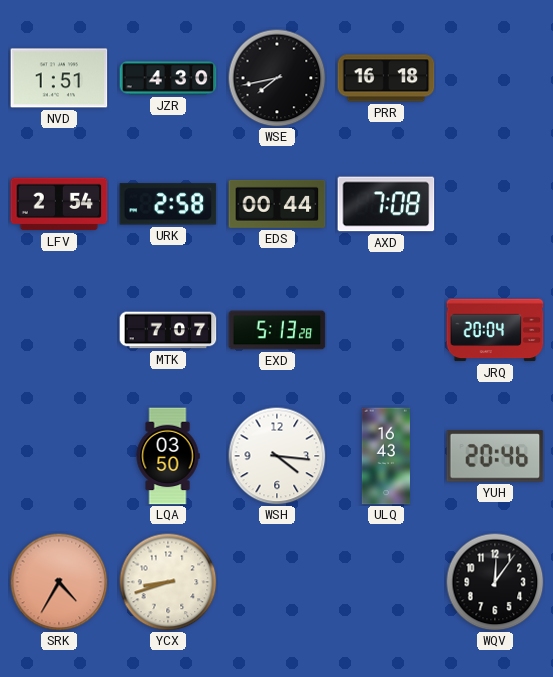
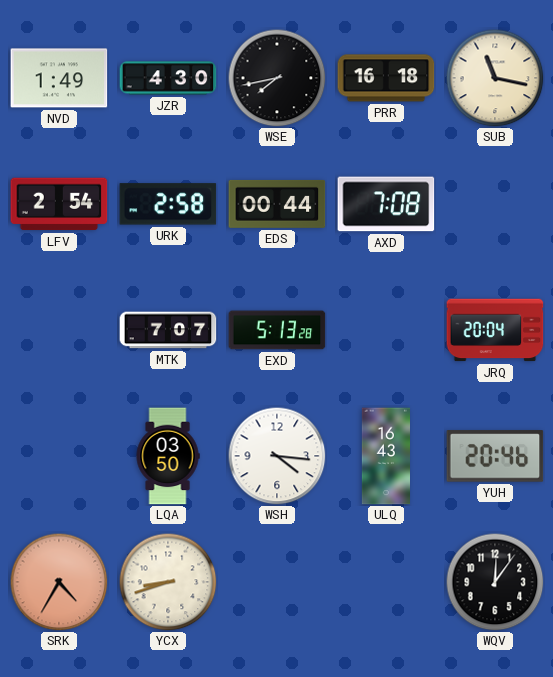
NVD: 1:51 -> 1:49
SUB: none -> 11:17
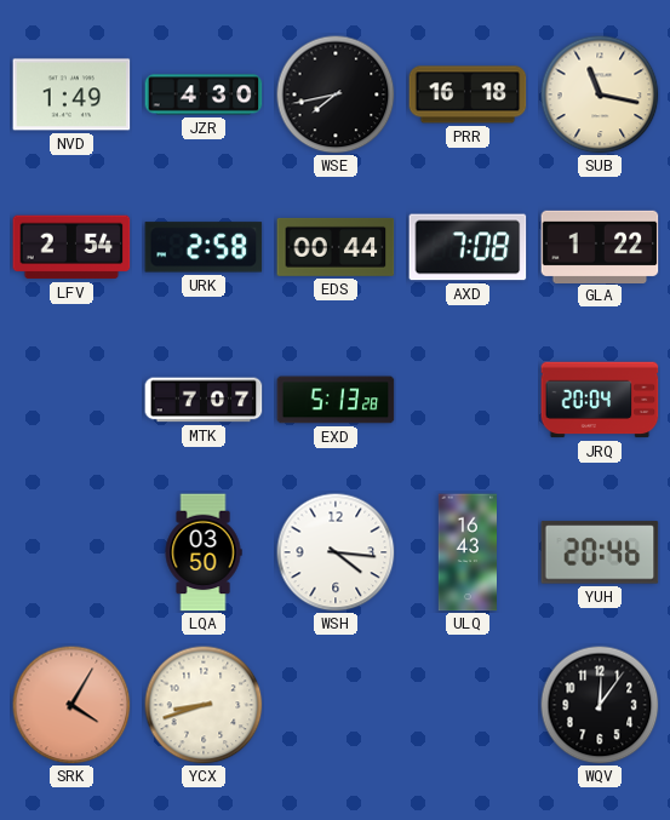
GLA: none -> 1:22
SRK: 4:35 -> 4:05
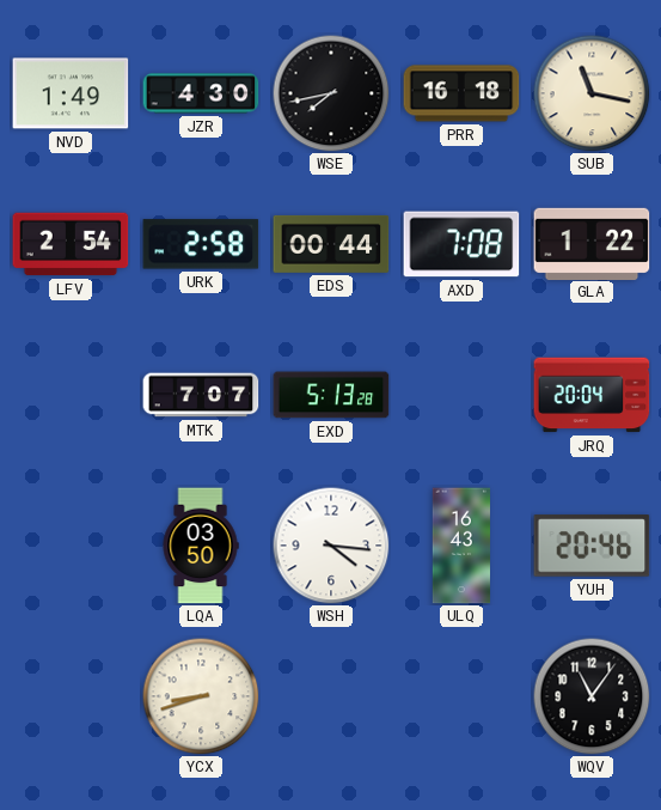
SRK: 4:05 -> none
WQV: 12:06 -> 11:06
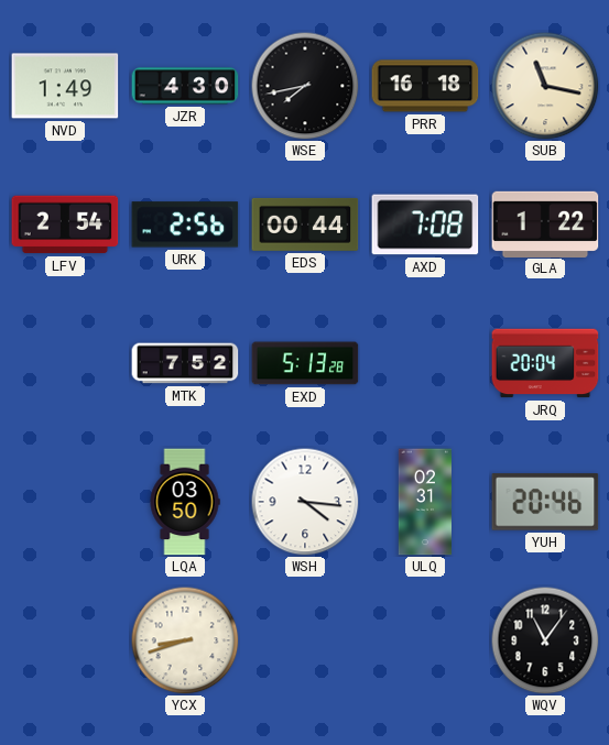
URK: 2:58 -> 2:56
MTK: 7:07 -> 7:52
ULQ: 16:43 -> 02:31
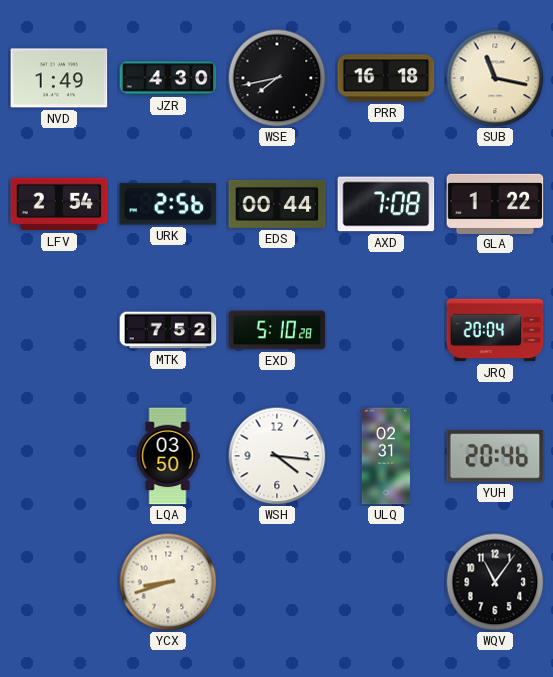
EXD: 5:13 -> 5:10
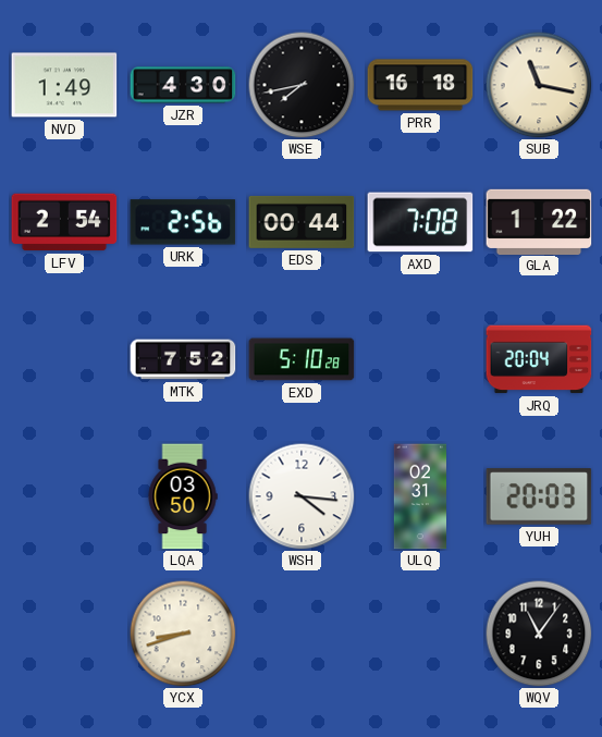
YUH: 20:46 -> 20:03
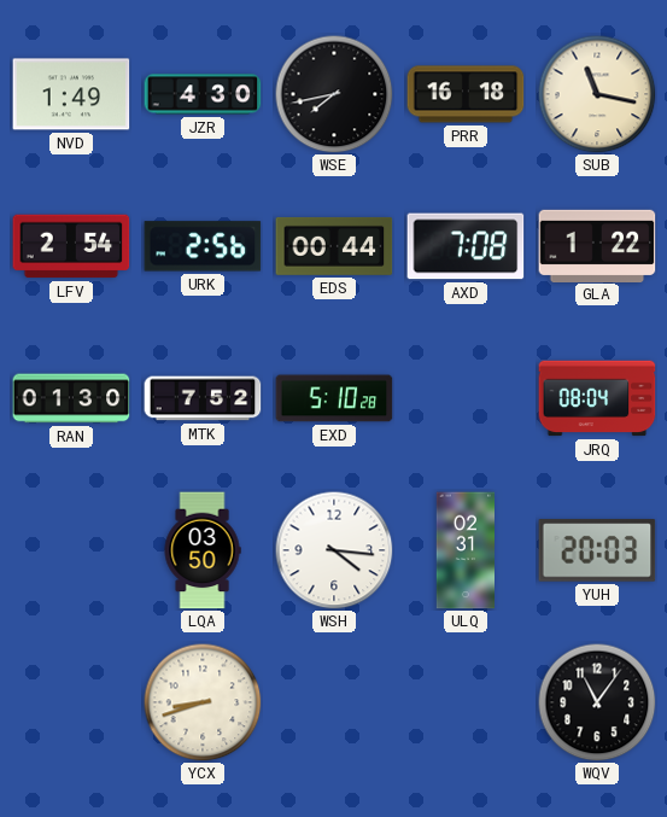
RAN: none -> 01:30
JRQ: 20:04 -> 08:04
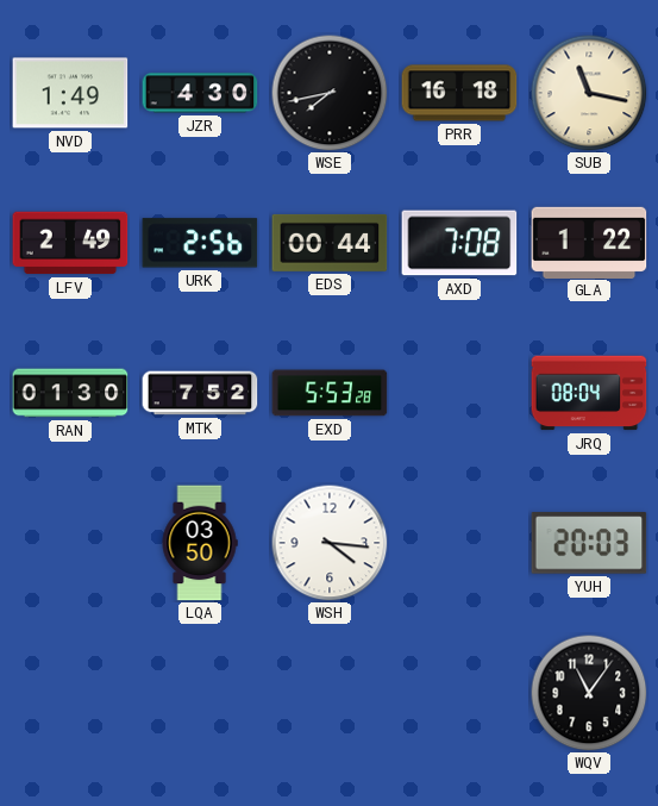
LFV: 2:54 -> 2:49
EXD: 5:10 -> 5:53
ULQ: 02:31 -> none
YCX: 8:42 -> none
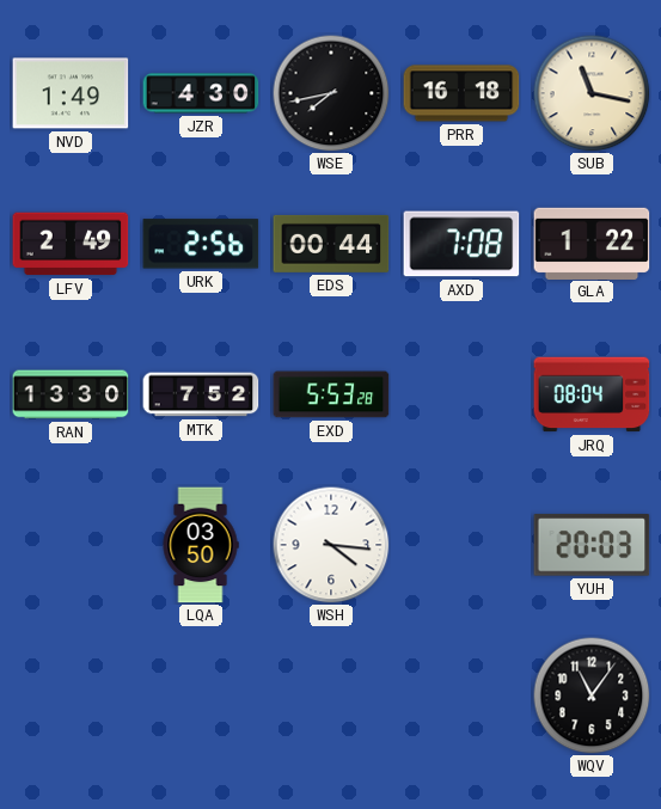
RAN: 01:30 -> 13:30
